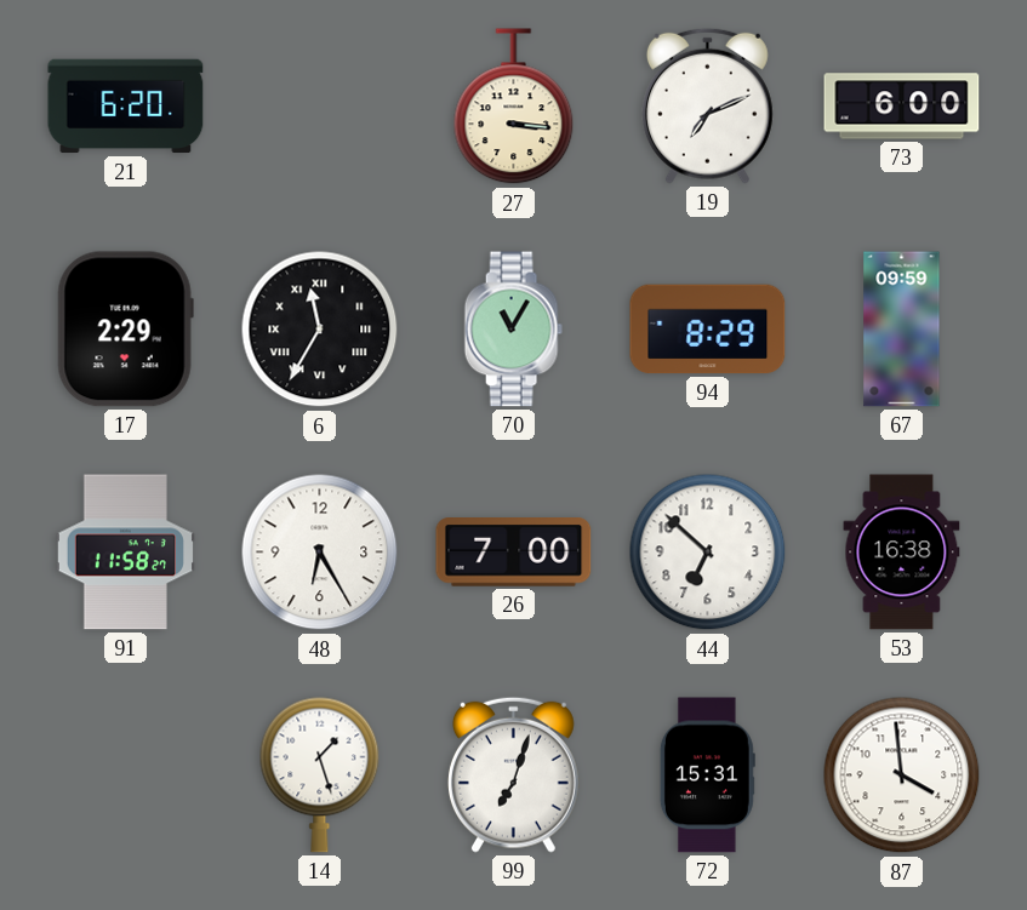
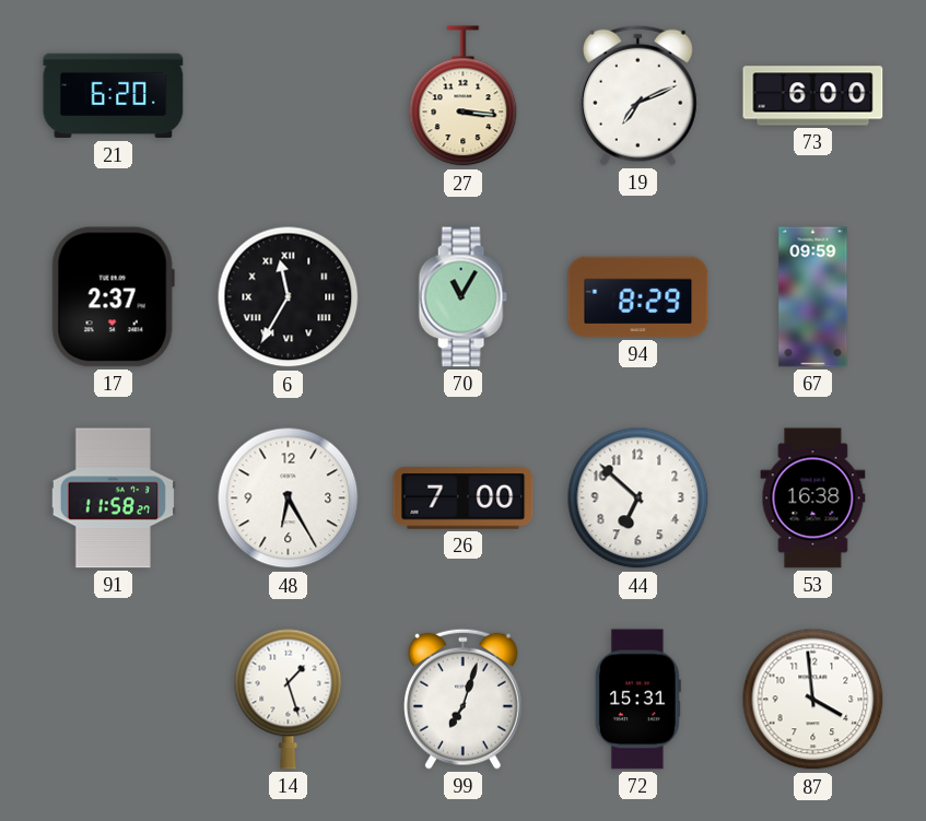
17: 2:29 -> 2:37
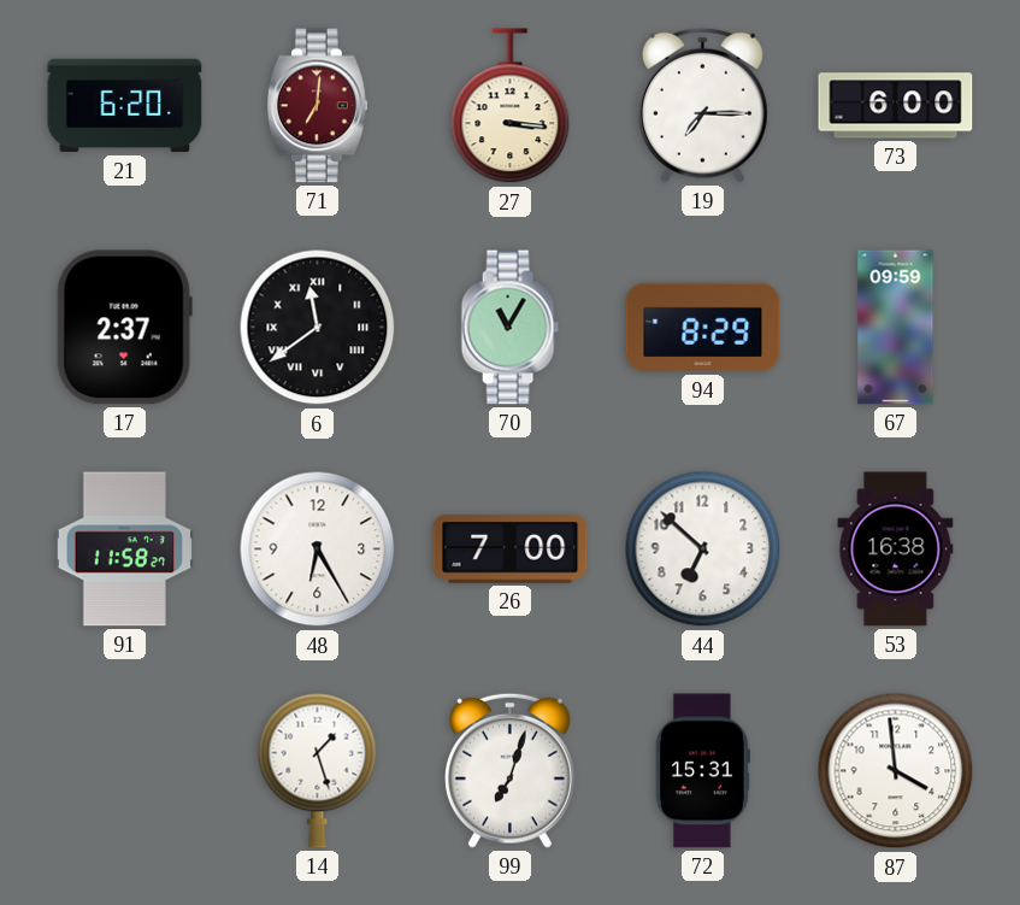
71: none -> 7:01
19: 7:11 -> 7:15
6: 11:35 -> 11:39
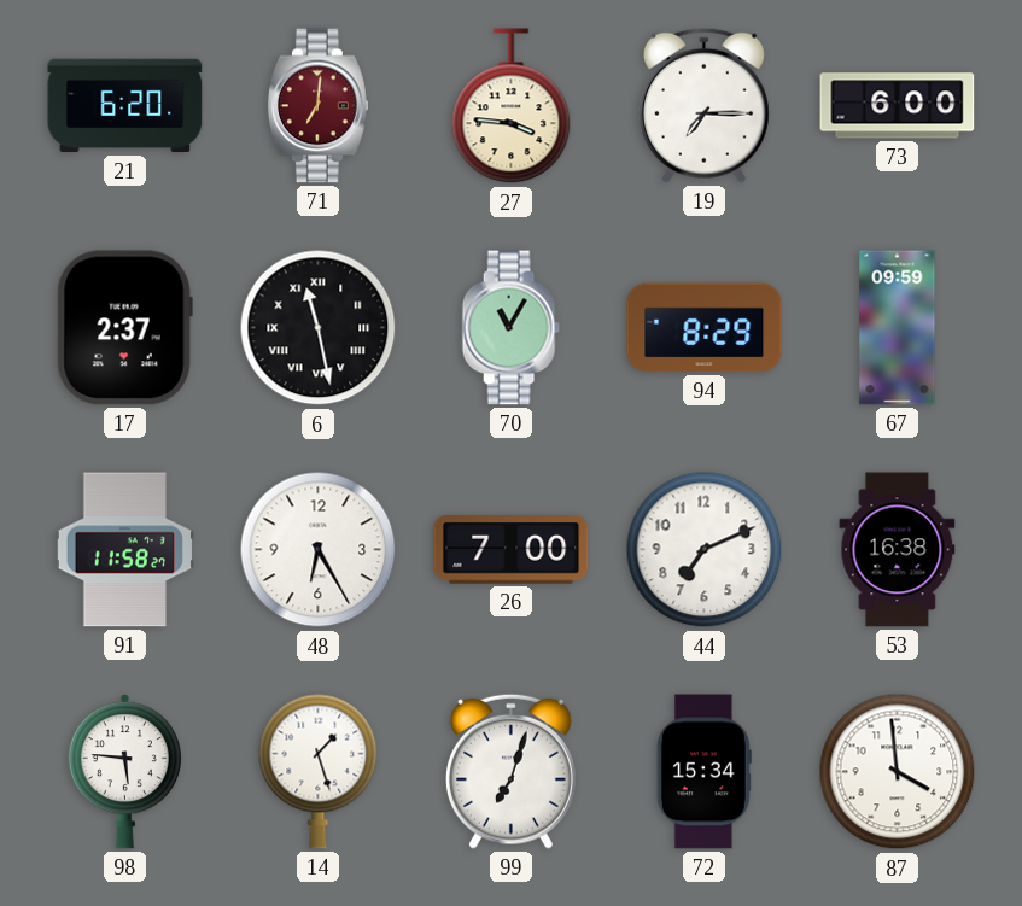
27: 3:16 -> 3:46
6: 11:39 -> 11:28
44: 6:52 -> 7:11
98: none -> 5:46
72: 15:31 -> 15:34
